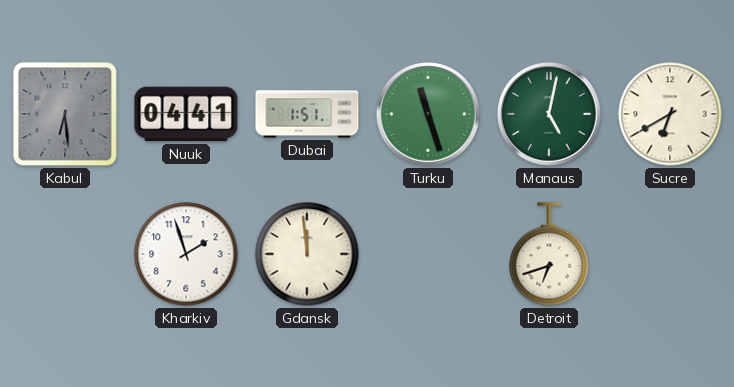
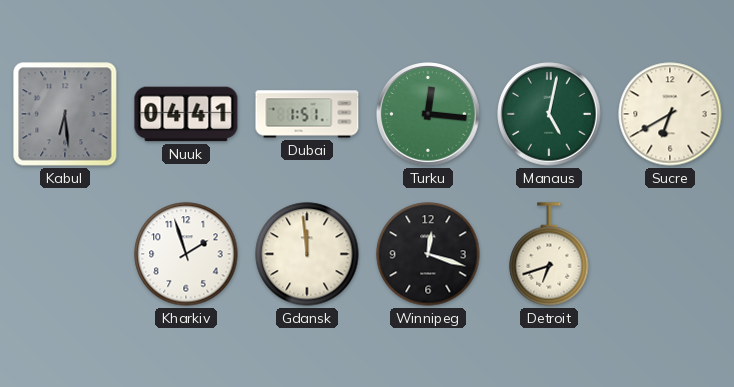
Turku: 11:27 -> 12:16
Winnipeg: none -> 12:18
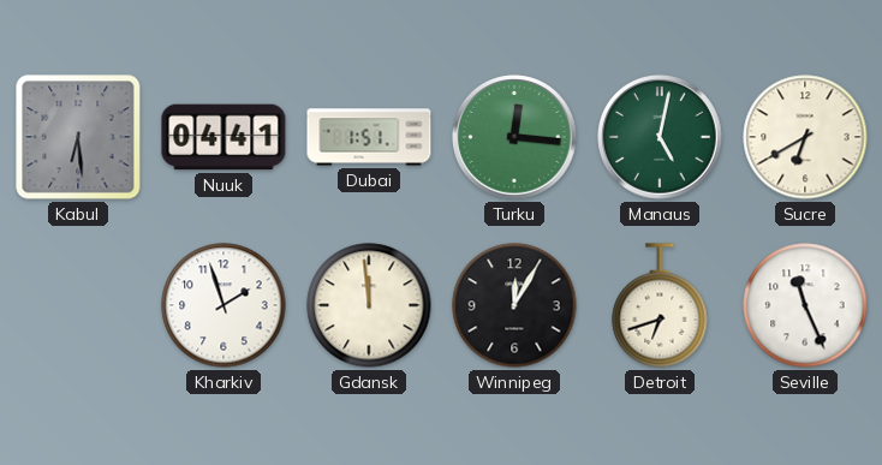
Winnipeg: 12:18 -> 12:05
Seville: none -> 11:26
